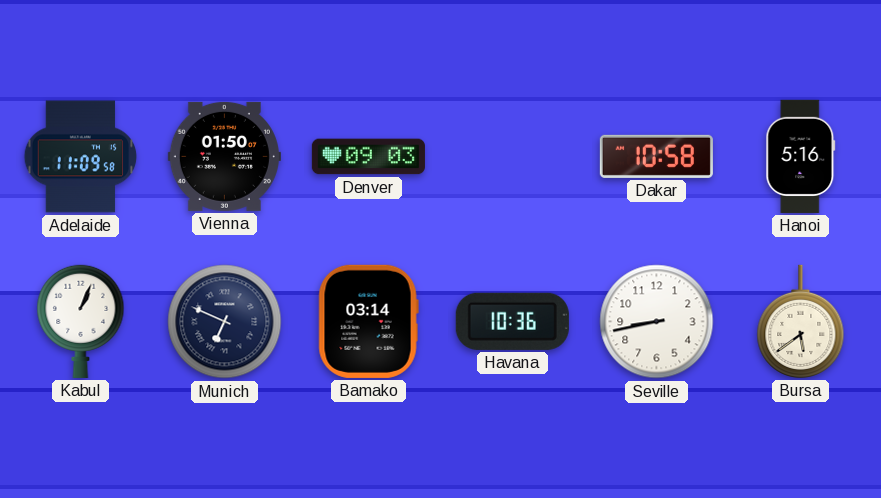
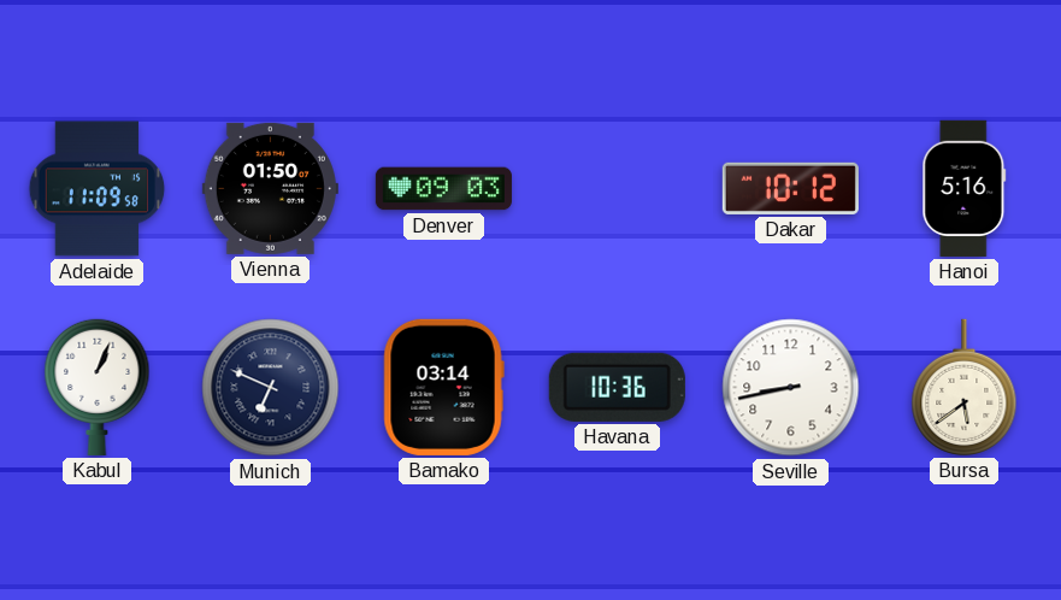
Dakar: 10:58 -> 10:12
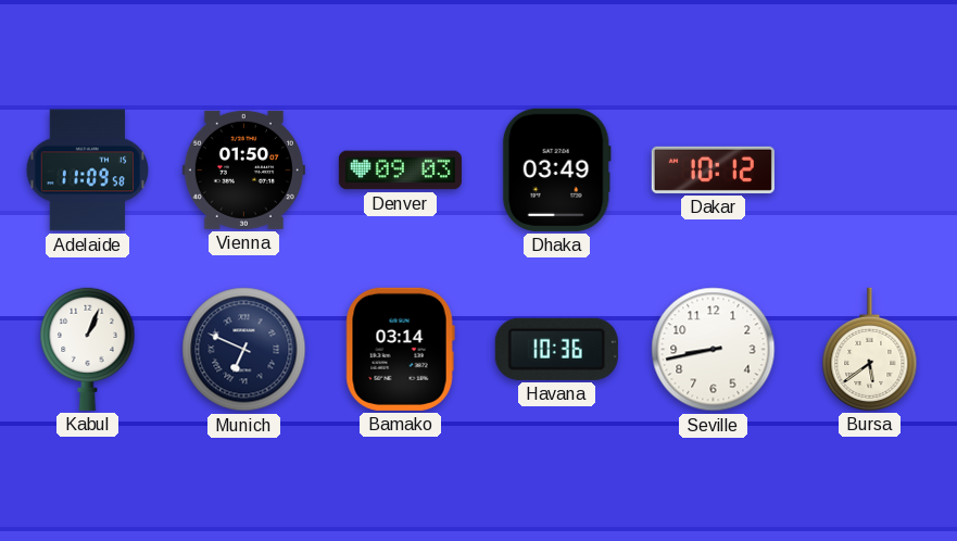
Dhaka: none -> 03:49
Hanoi: 5:16 -> none
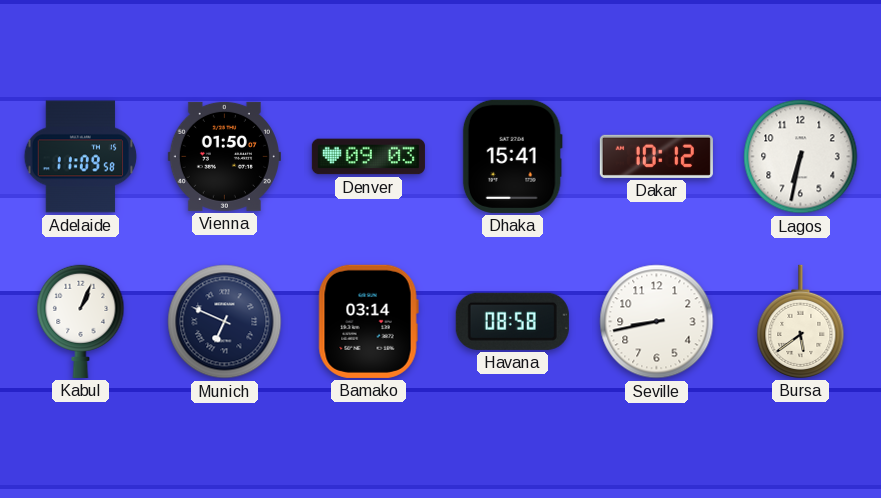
Dhaka: 03:49 -> 15:41
Lagos: none -> 6:32
Havana: 10:36 -> 08:58
